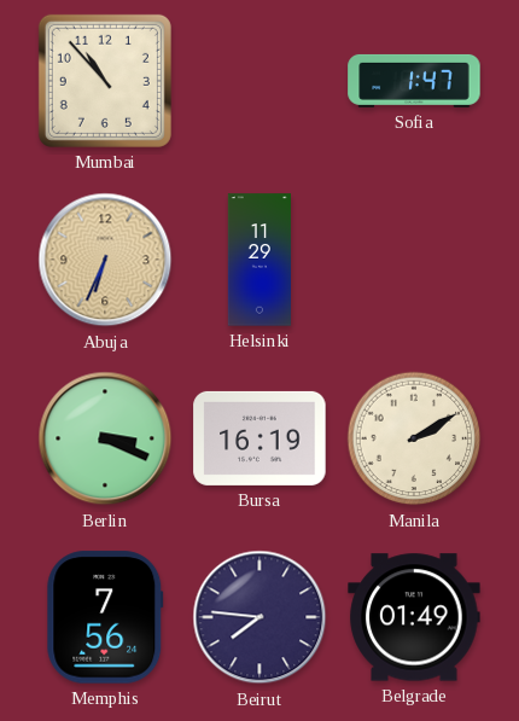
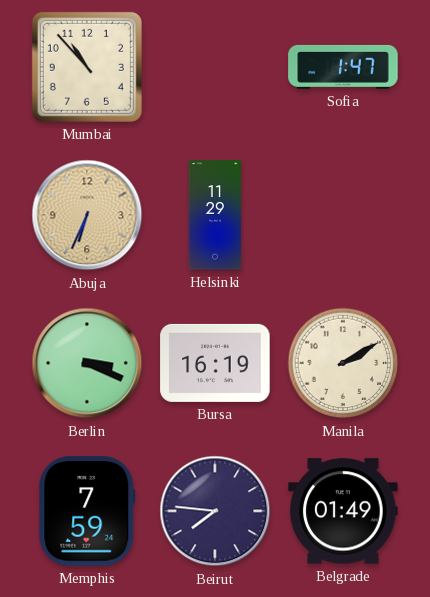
Memphis: 7:56 -> 7:59
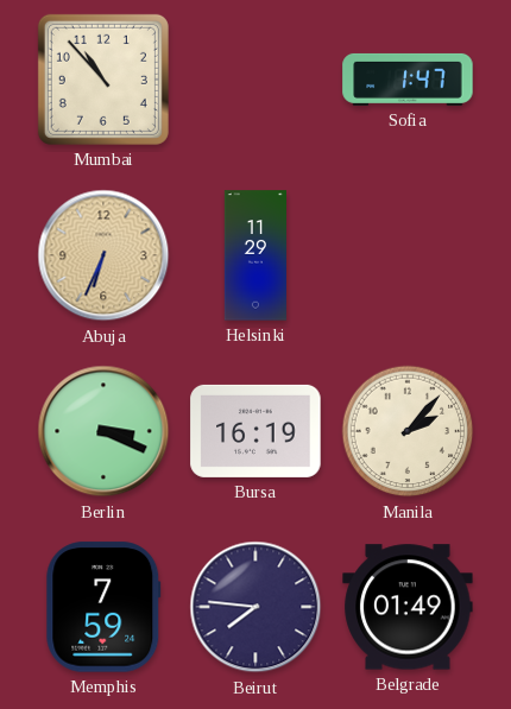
Manila: 2:10 -> 2:07
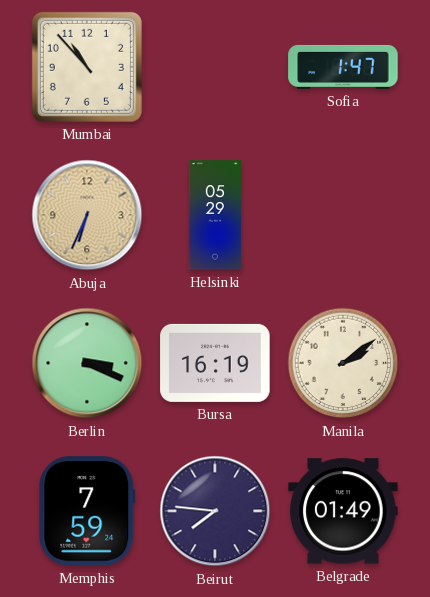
Helsinki: 11:29 -> 05:29
Manila: 2:07 -> 2:09
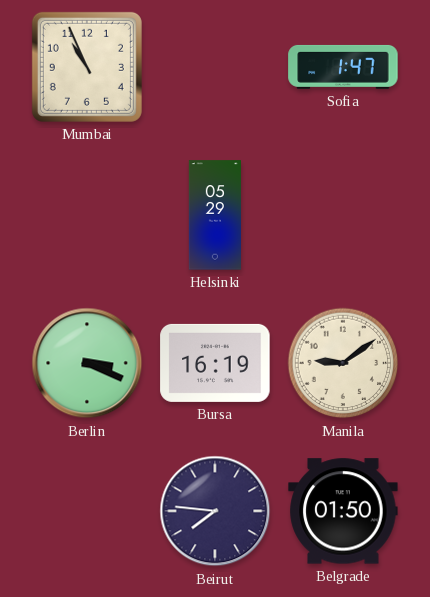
Mumbai: 10:53 -> 10:56
Abuja: 6:34 -> none
Manila: 2:09 -> 9:09
Memphis: 7:59 -> none
Belgrade: 01:49 -> 01:50
